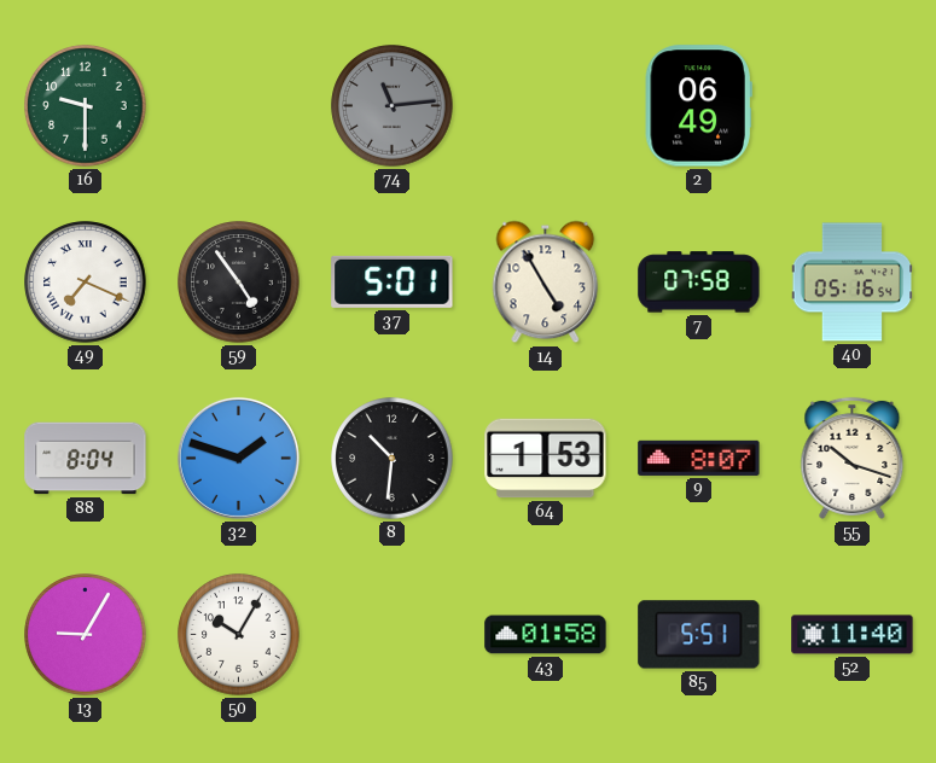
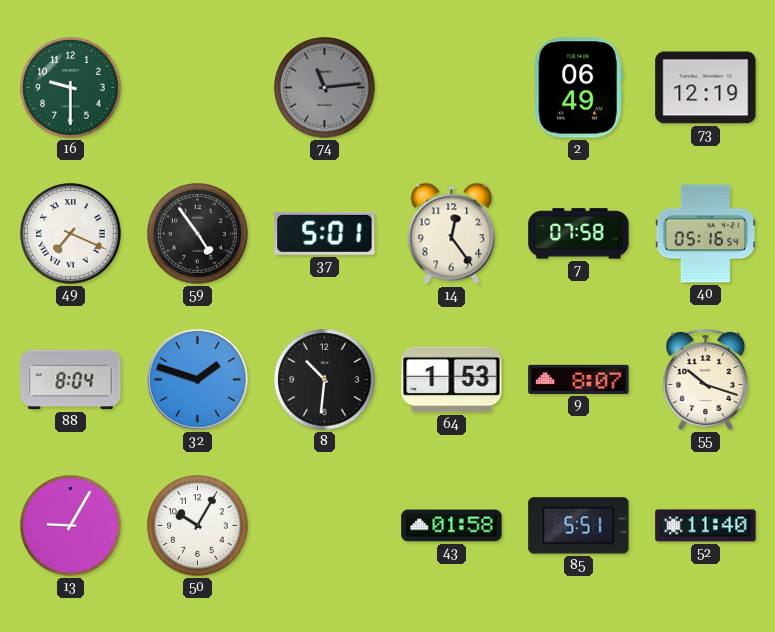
73: none -> 12:19
14: 4:55 -> 12:24
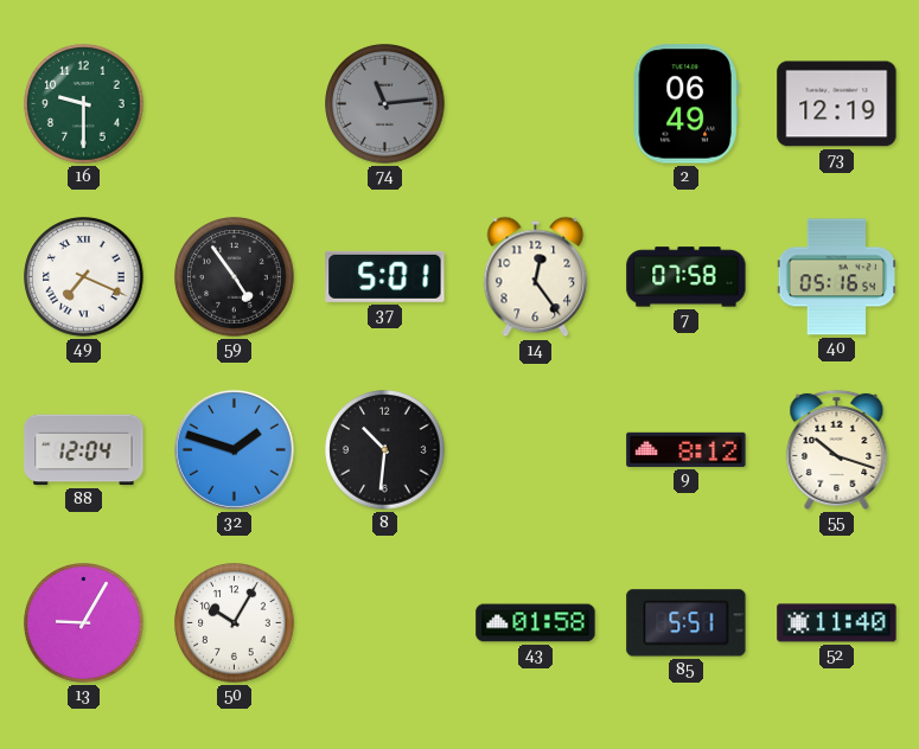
88: 8:04 -> 12:04
64: 1:53 -> none
9: 8:07 -> 8:12
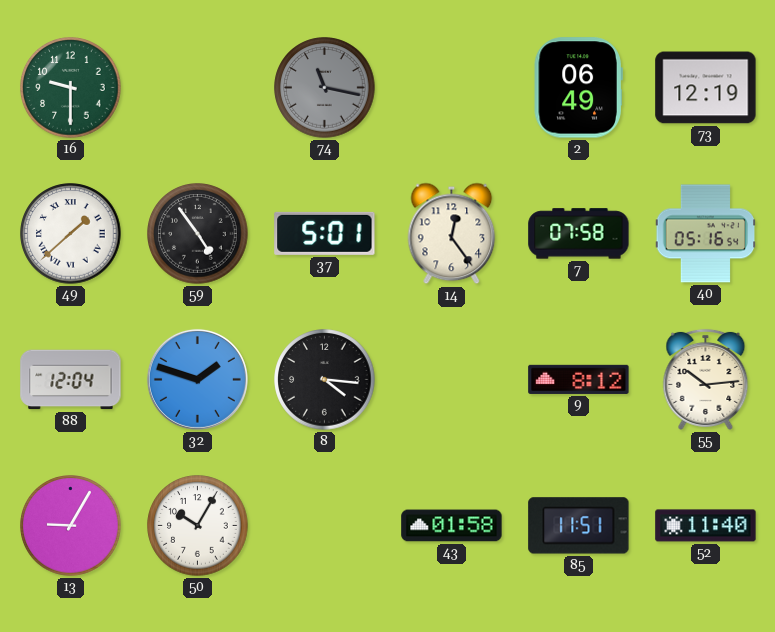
74: 11:14 -> 11:17
49: 7:19 -> 1:38
8: 10:31 -> 4:16
55: 10:18 -> 10:14
85: 5:51 -> 11:51
